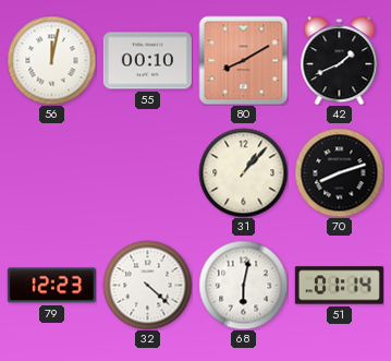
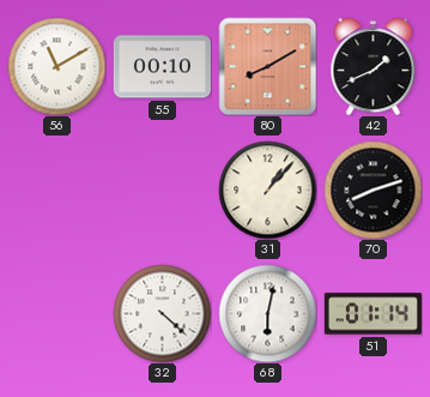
56: 12:02 -> 11:10
79: 12:23 -> none
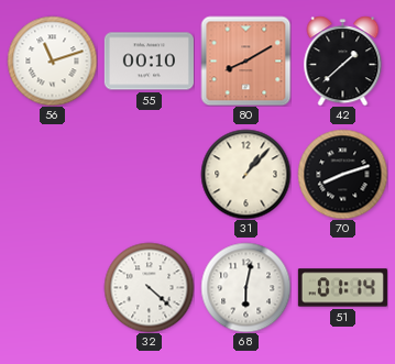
56: 11:10 -> 11:12
42: 1:41 -> 1:38
